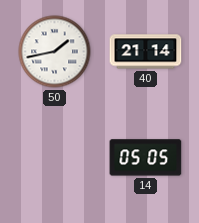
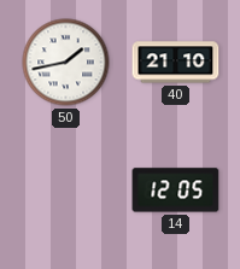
40: 21:14 -> 21:10
14: 05:05 -> 12:05
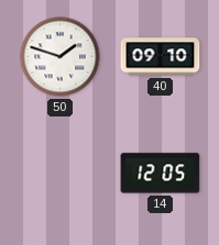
50: 1:43 -> 1:48
40: 21:10 -> 09:10
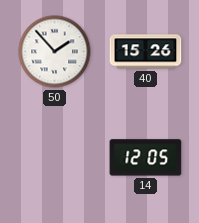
50: 1:48 -> 1:53
40: 09:10 -> 15:26
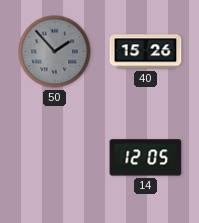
50 dial: white -> grey
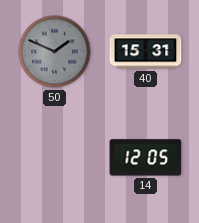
50: 1:53 -> 1:49
40: 15:26 -> 15:31
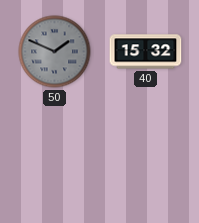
40: 15:31 -> 15:32
14: 12:05 -> none
